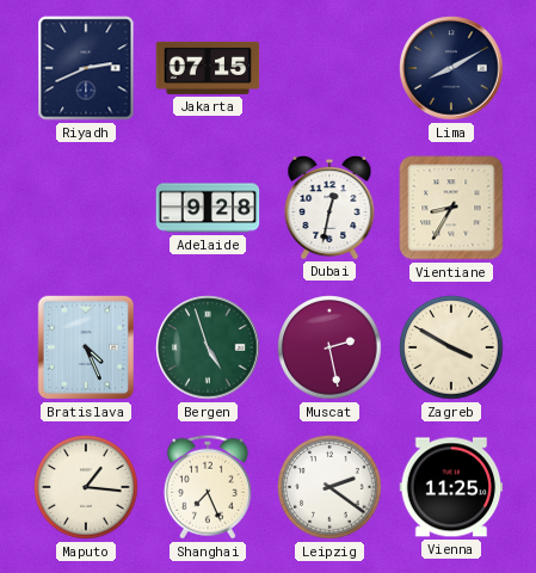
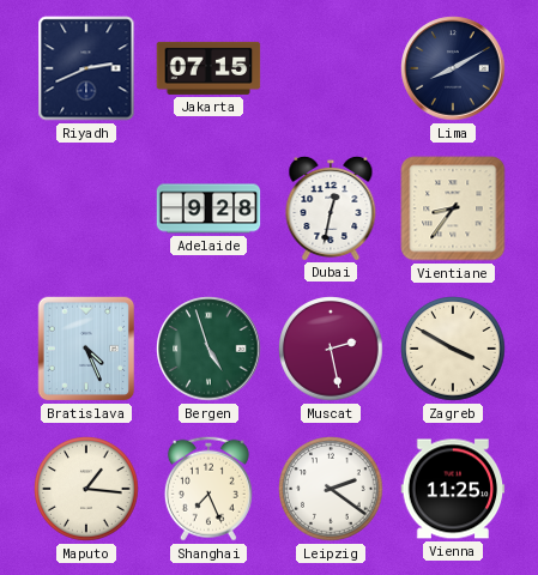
Vientiane: 8:35 -> 8:36
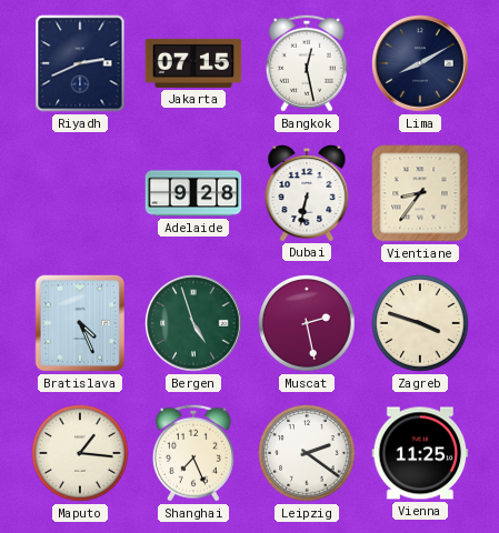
Bangkok: none -> 12:28
Dubai: 12:32 -> 6:32
Zagreb: 3:50 -> 3:48
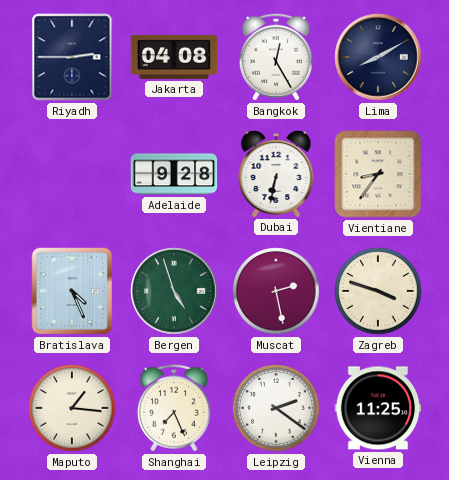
Riyadh: 2:41 -> 2:45
Jakarta: 07:15 -> 04:08
Bangkok: 12:28 -> 12:25
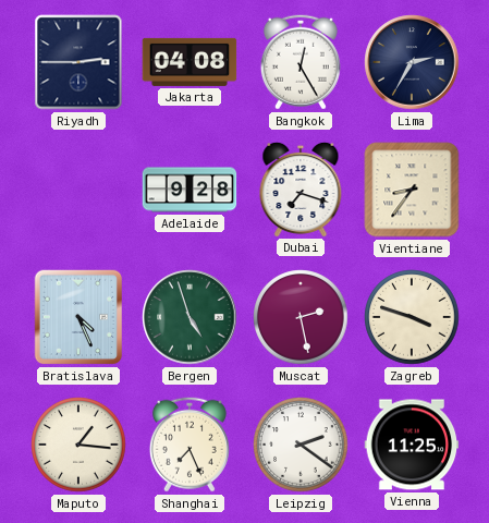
Lima: 8:10 -> 2:35
Dubai: 6:32 -> 7:18
